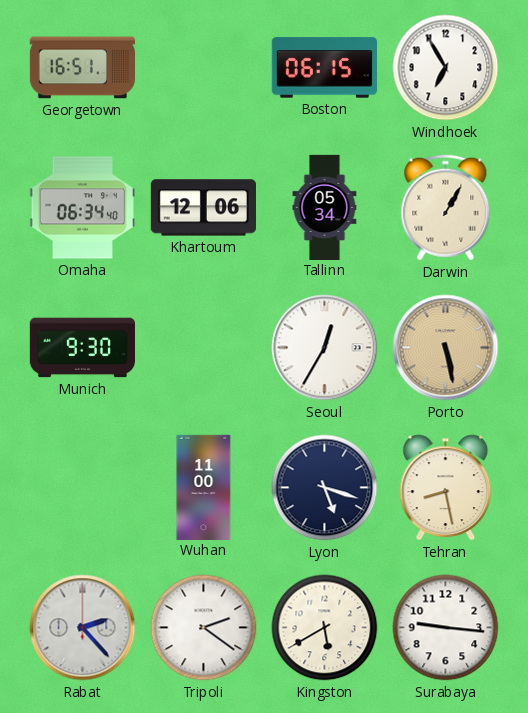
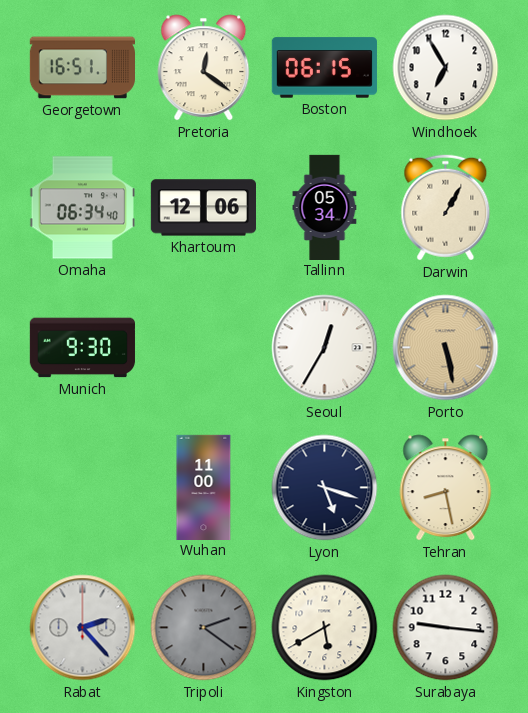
Pretoria: none -> 12:21
Tripoli dial: white -> grey
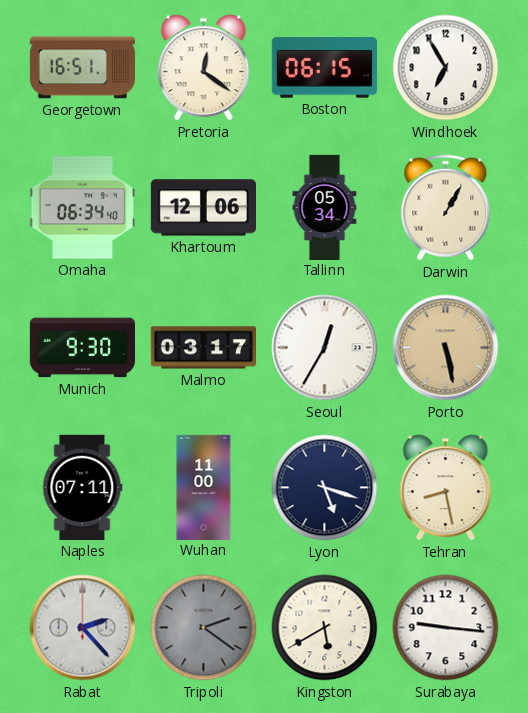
Malmo: none -> 03:17
Naples: none -> 07:11
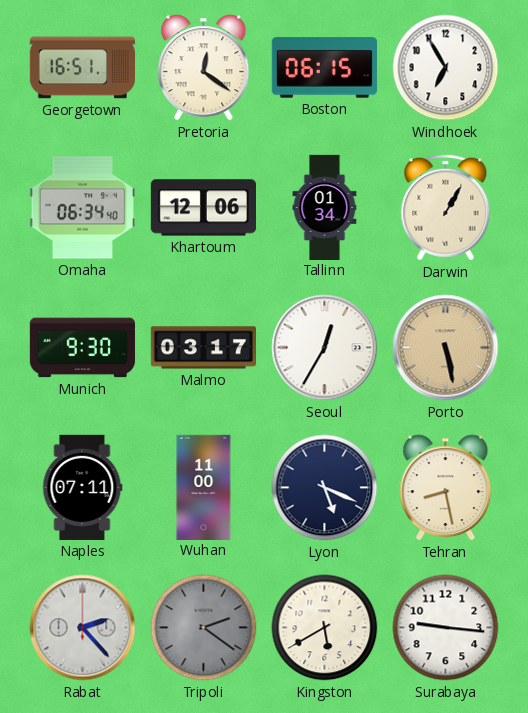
Tallinn: 05:34 -> 01:34
Lyon: 5:18 -> 5:19
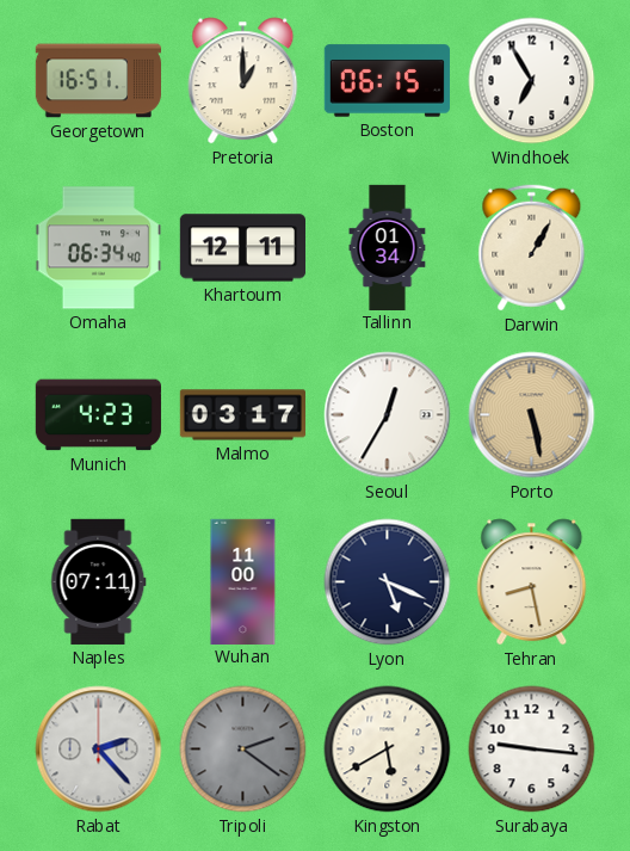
Pretoria: 12:21 -> 1:00
Khartoum: 12:06 -> 12:11
Munich: 9:30 -> 4:23
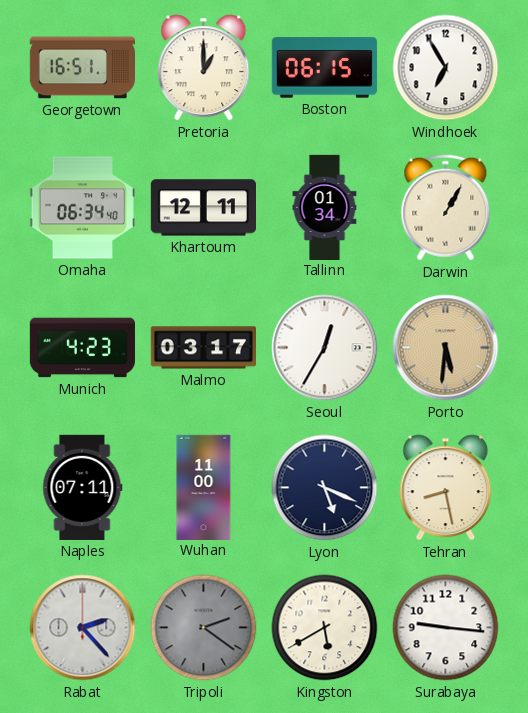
Porto: 5:28 -> 5:31
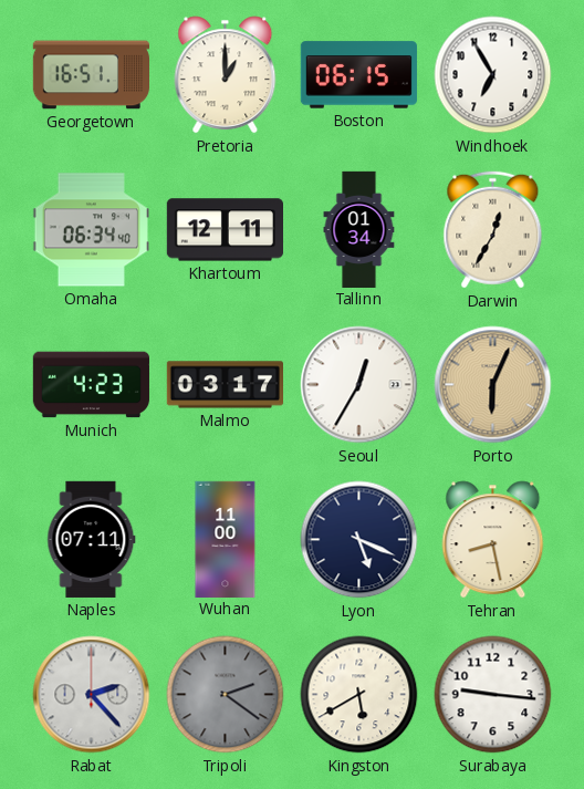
Darwin: 1:05 -> 12:35
Porto: 5:31 -> 6:04
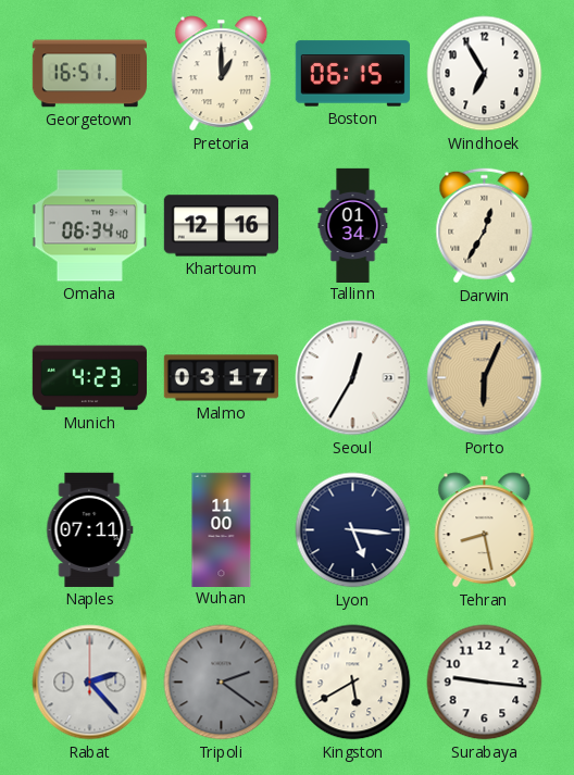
Khartoum: 12:11 -> 12:16
Lyon: 5:19 -> 5:16
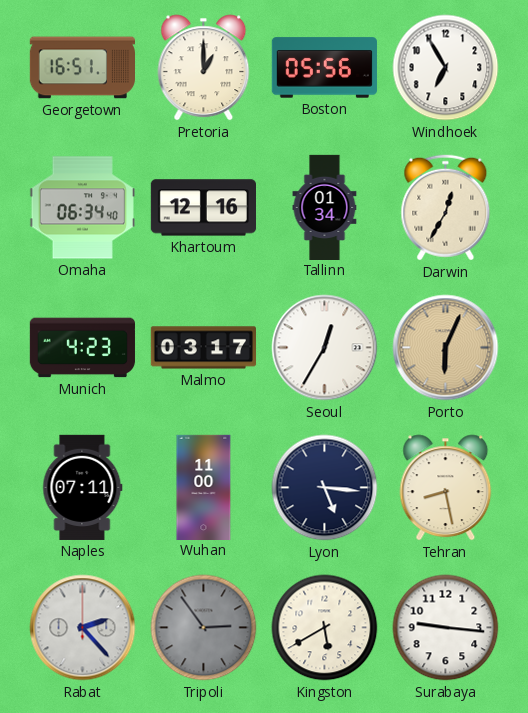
Boston: 06:15 -> 05:56
Tripoli: 2:21 -> 2:54
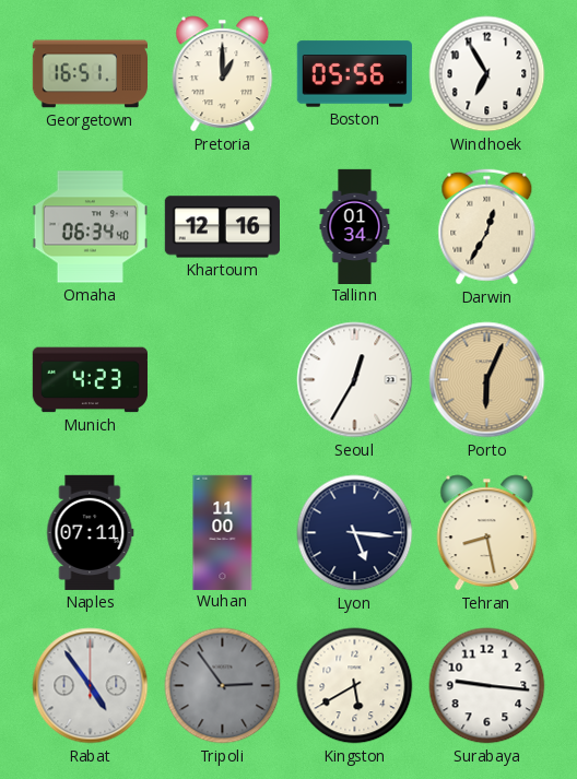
Malmo: 03:17 -> none
Rabat: 2:23 -> 4:54
